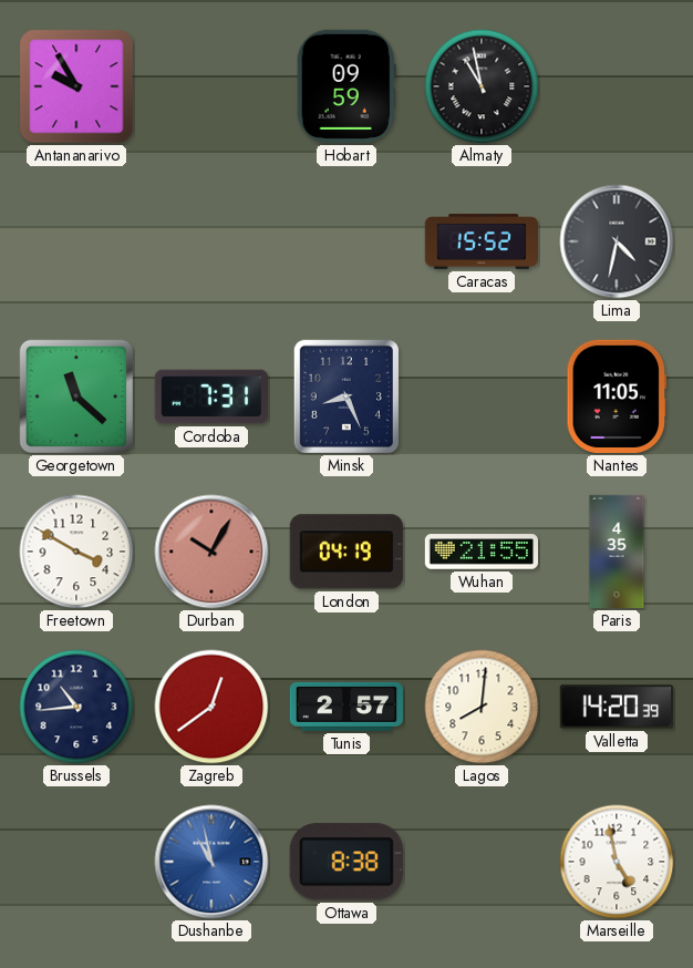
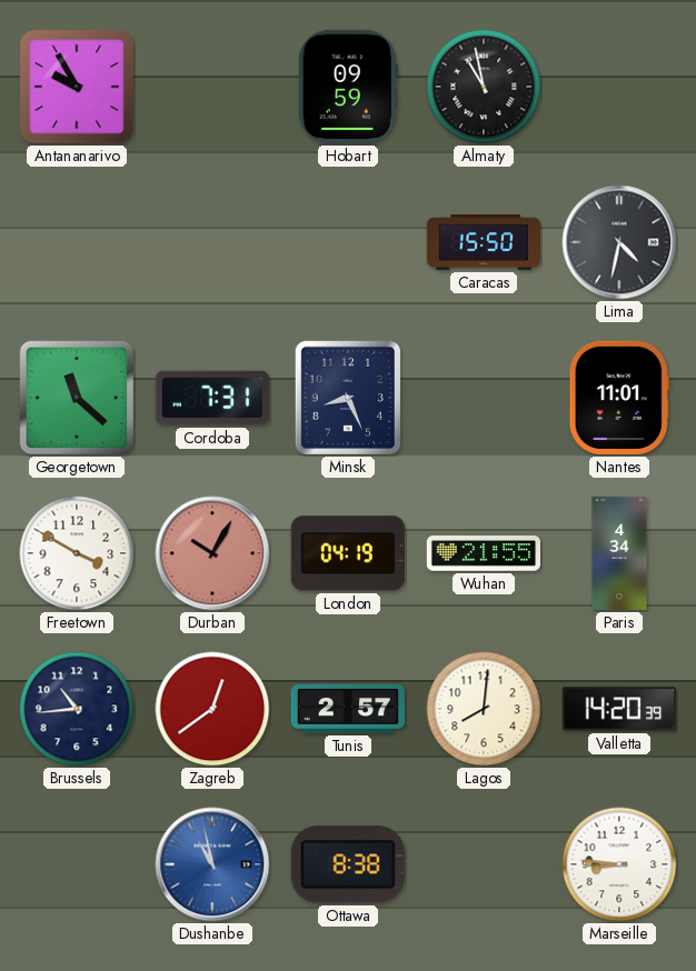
Caracas: 15:52 -> 15:50
Nantes: 11:05 -> 11:01
Paris: 4:35 -> 4:34
Marseille: 4:58 -> 8:46
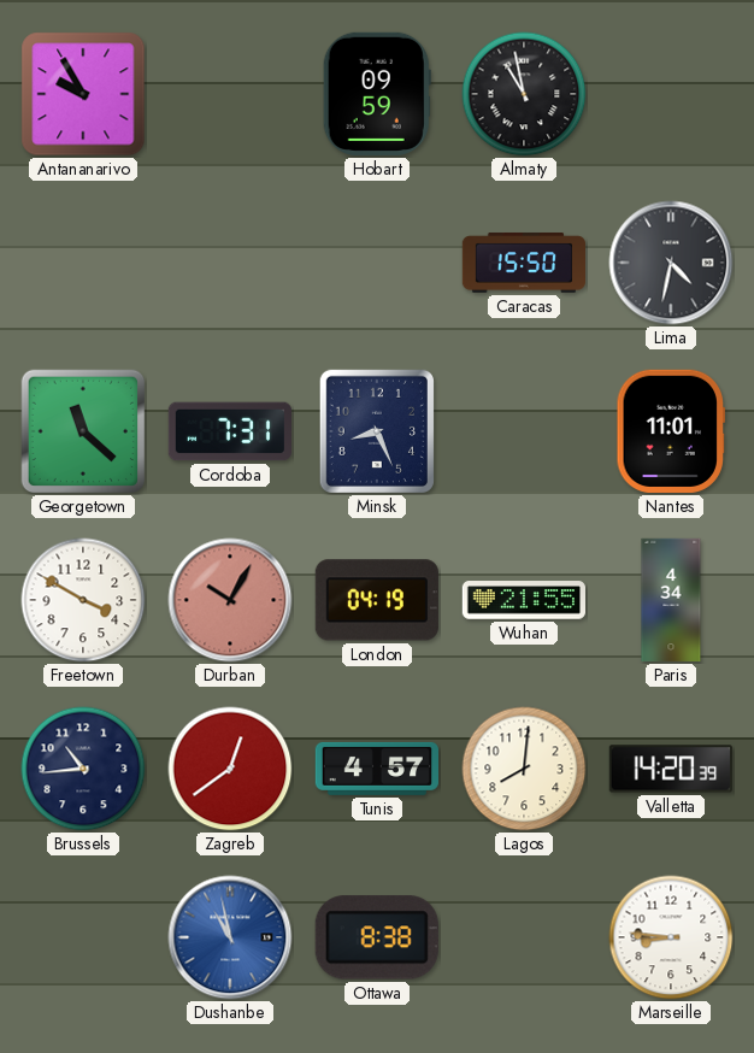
Tunis: 2:57 -> 4:57
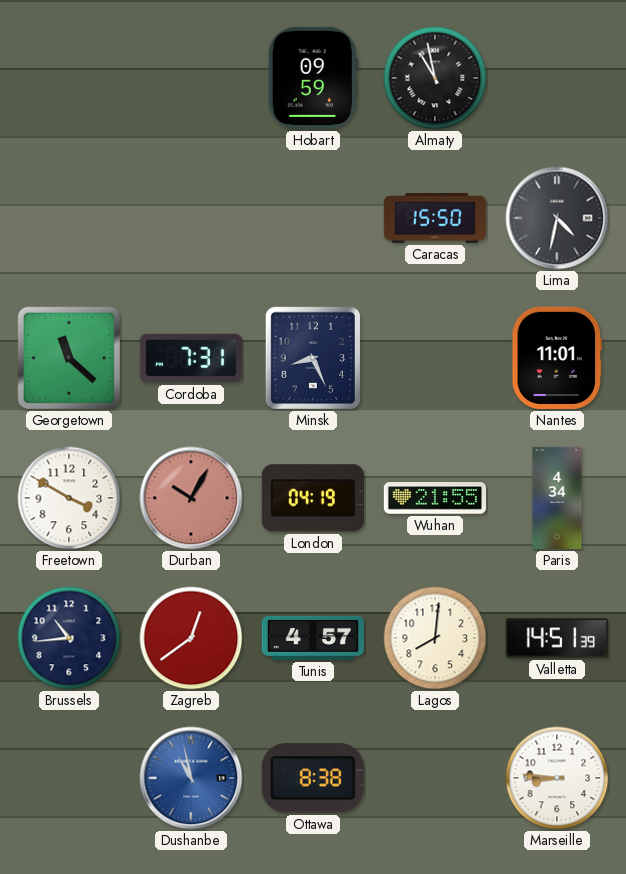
Antananarivo: 9:55 -> none
Valletta: 14:20 -> 14:51
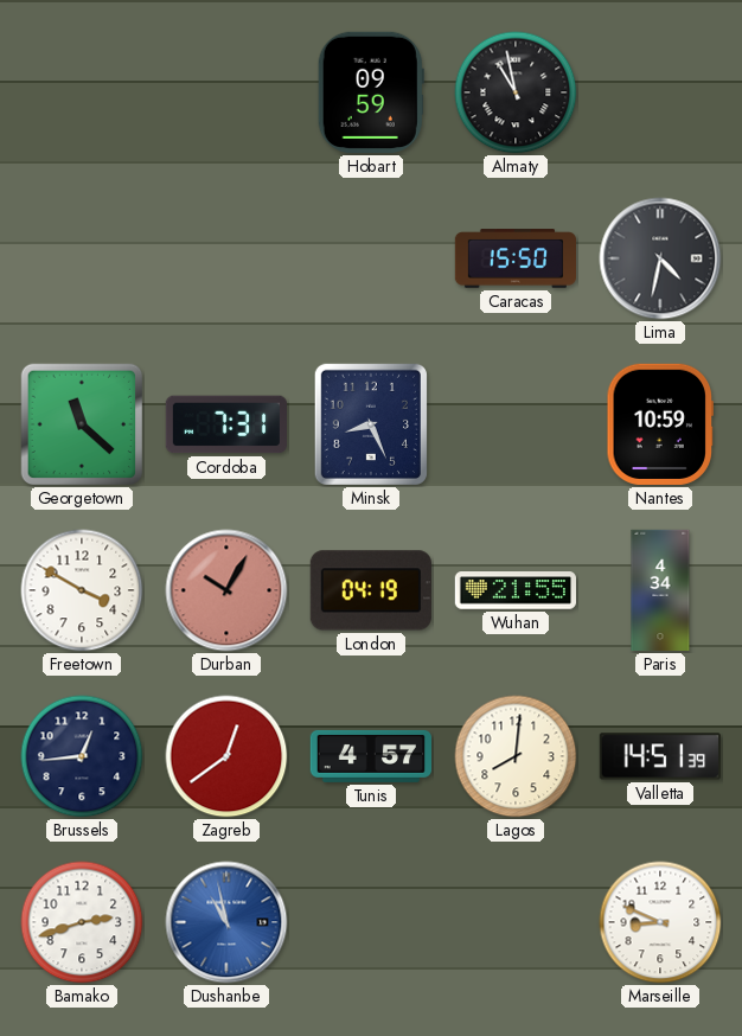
Nantes: 11:01 -> 10:59
Brussels: 10:44 -> 12:44
Bamako: none -> 2:42
Ottawa: 8:38 -> none
Marseille: 8:46 -> 8:49
